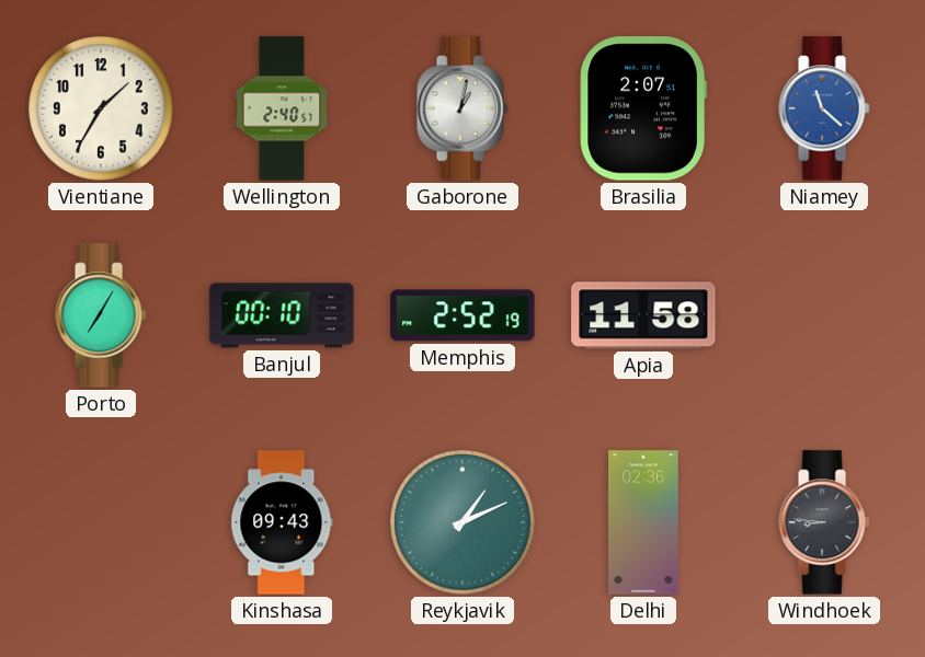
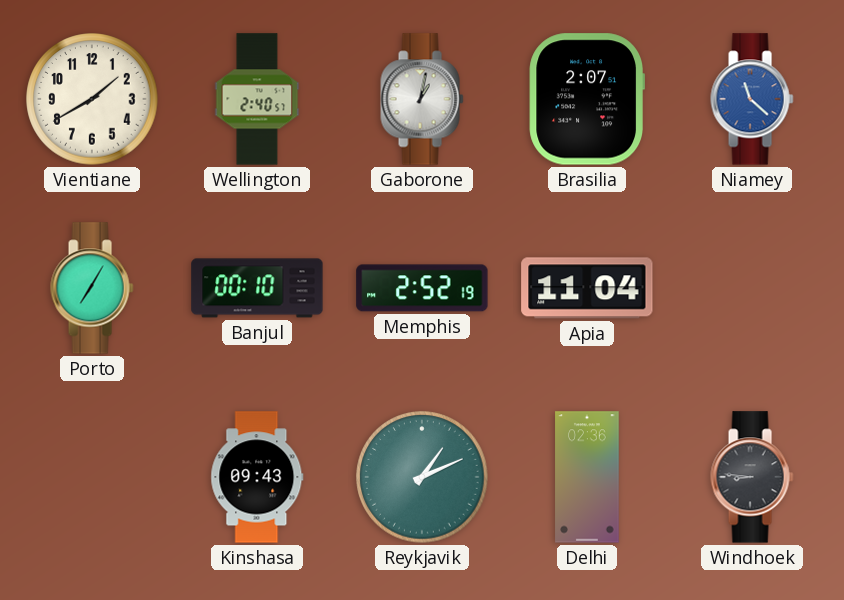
Vientiane: 1:35 -> 1:40
Apia: 11:58 -> 11:04
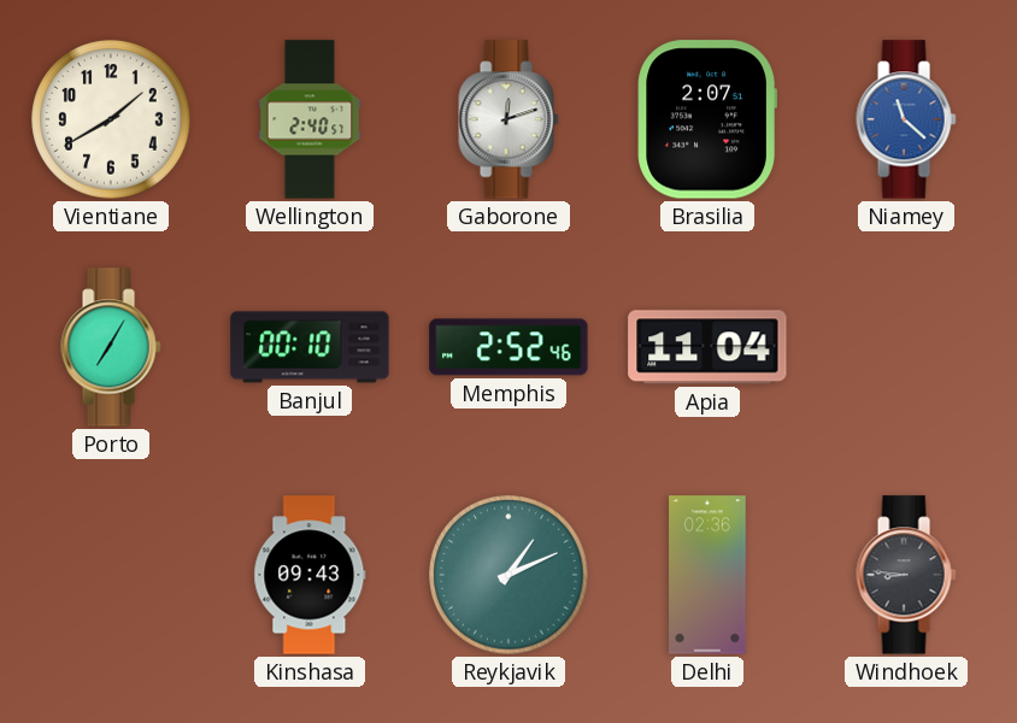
Gaborone: 1:02 -> 12:12
Memphis: 2:52:19 -> 2:52:46
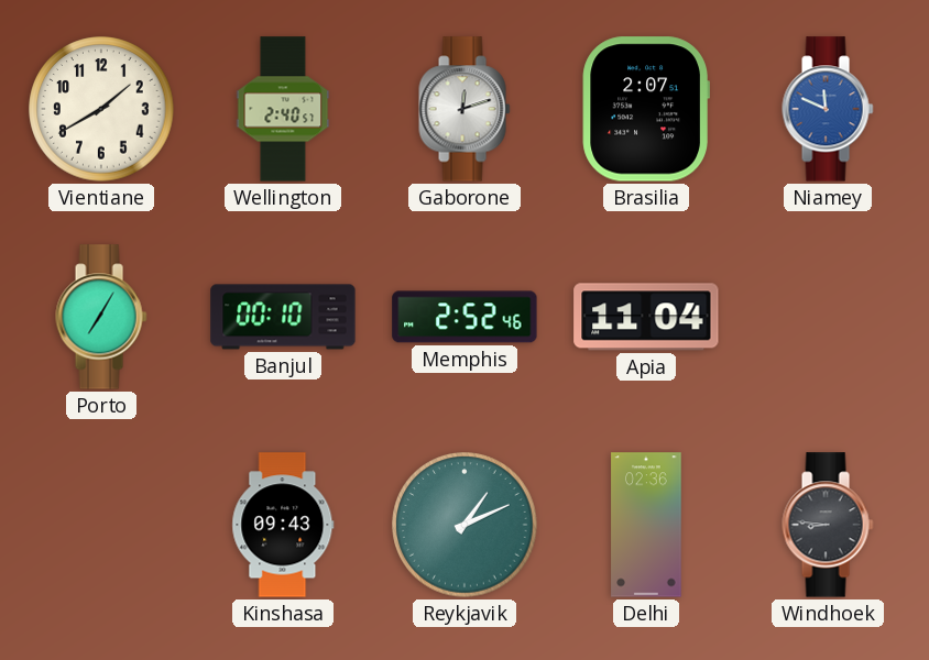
Niamey: 11:22 -> 11:49
